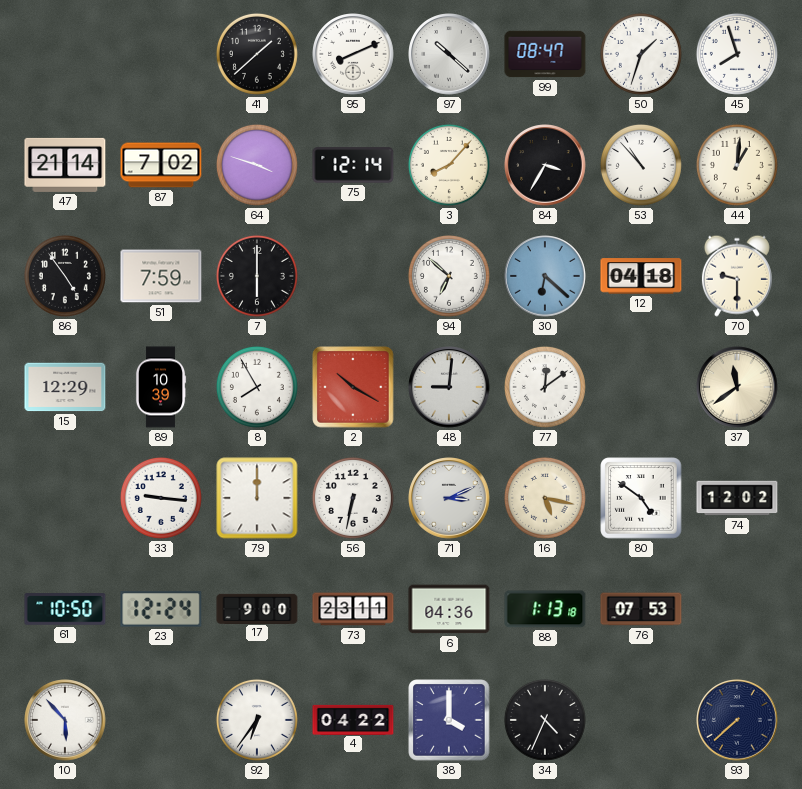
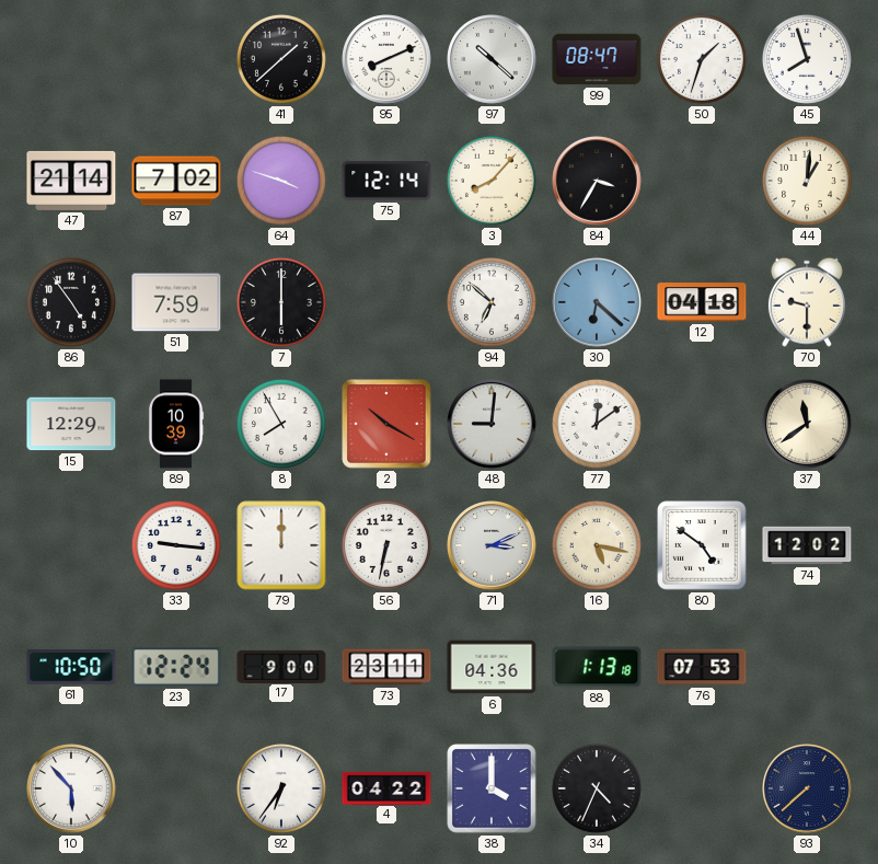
53: 10:53 -> none
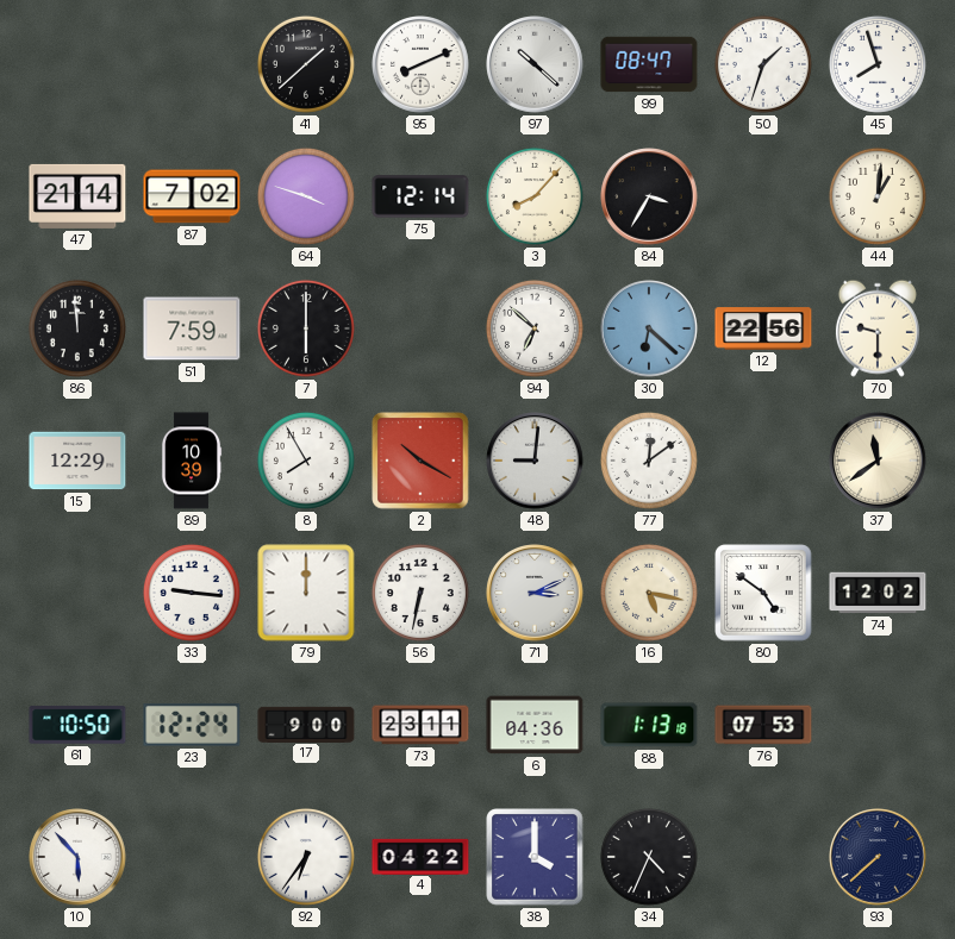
86: 4:54 -> 11:59
12: 04:18 -> 22:56
